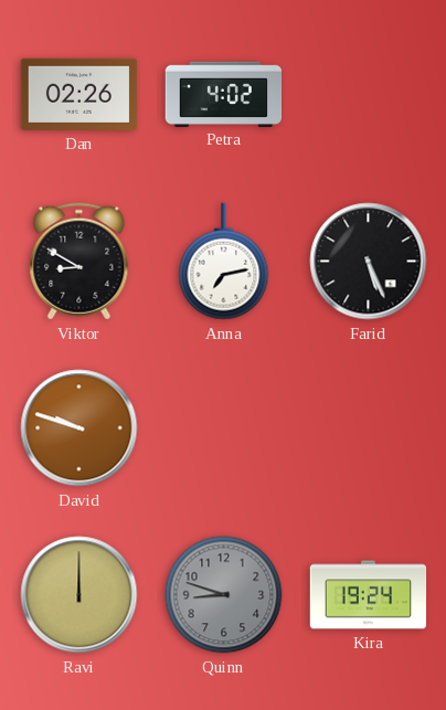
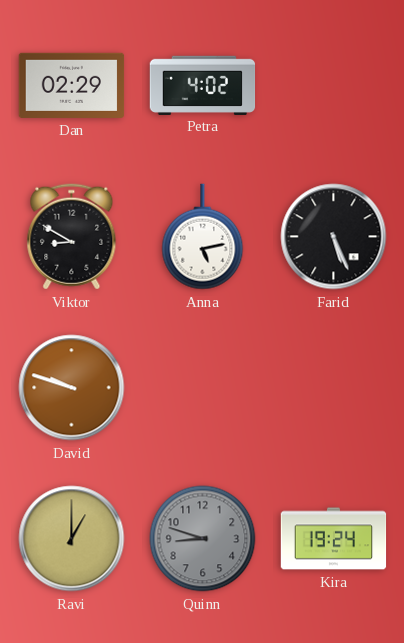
Dan: 02:26 -> 02:29
Anna: 7:13 -> 5:13
Ravi: 12:00 -> 1:00
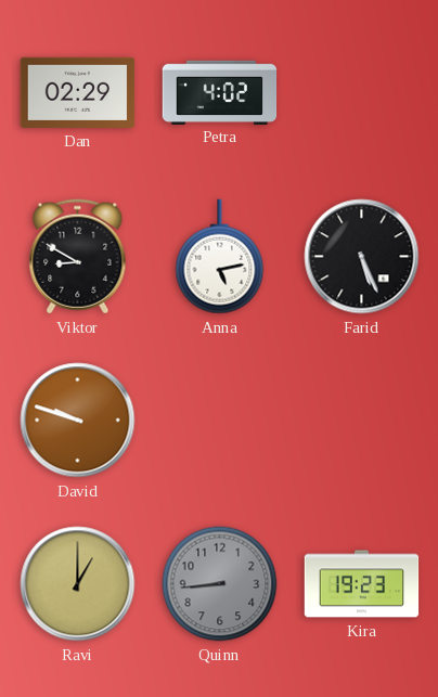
Quinn: 8:48 -> 8:44
Kira: 19:24 -> 19:23
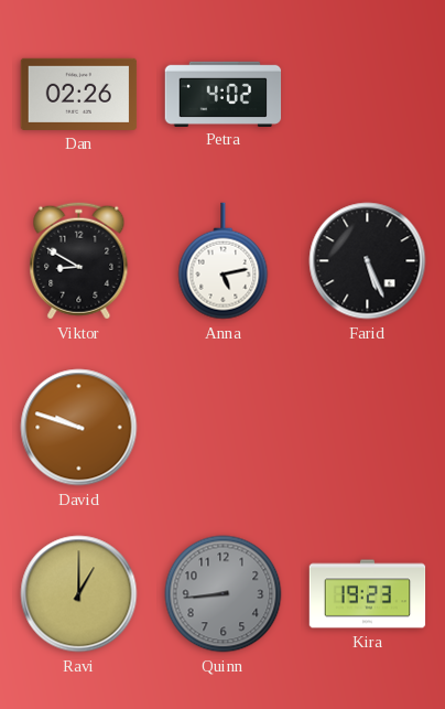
Dan: 02:29 -> 02:26
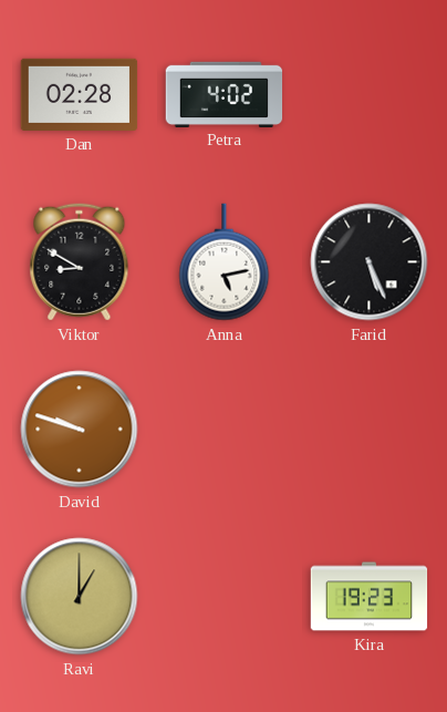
Dan: 02:26 -> 02:28
Quinn: 8:44 -> none
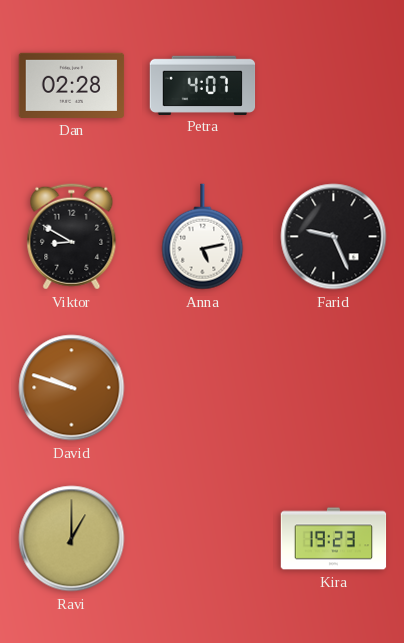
Petra: 4:02 -> 4:07
Farid: 5:26 -> 9:26
